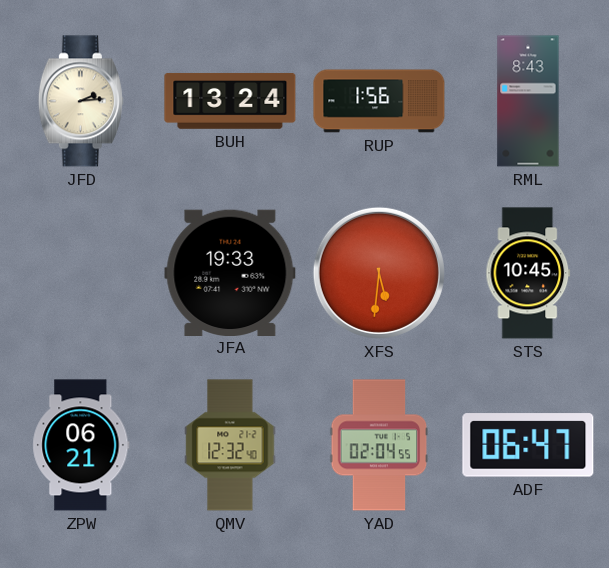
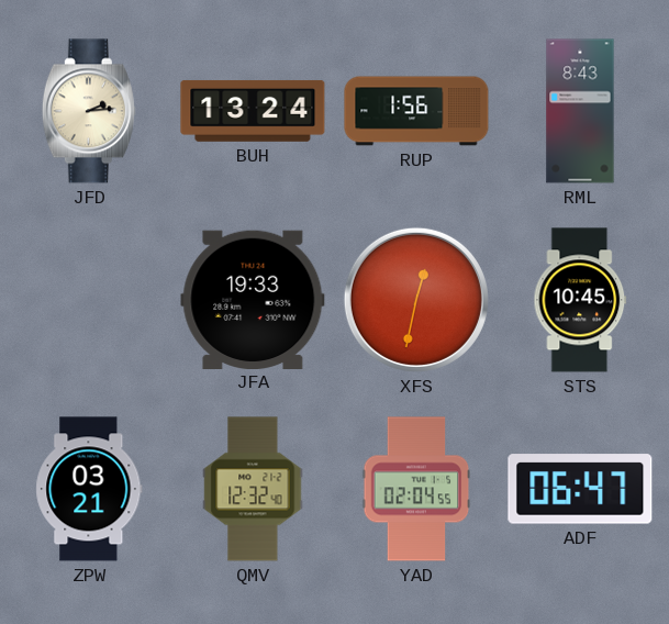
XFS: 5:31 -> 12:32
ZPW: 06:21 -> 03:21
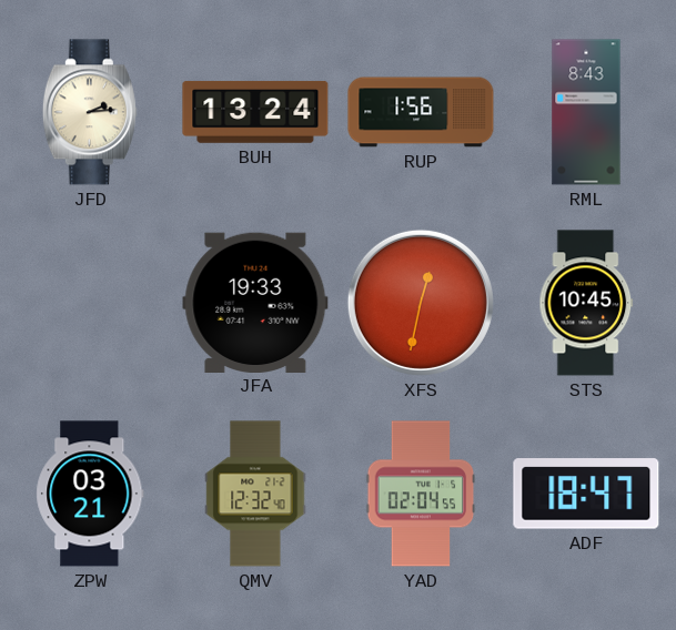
ADF: 06:47 -> 18:47
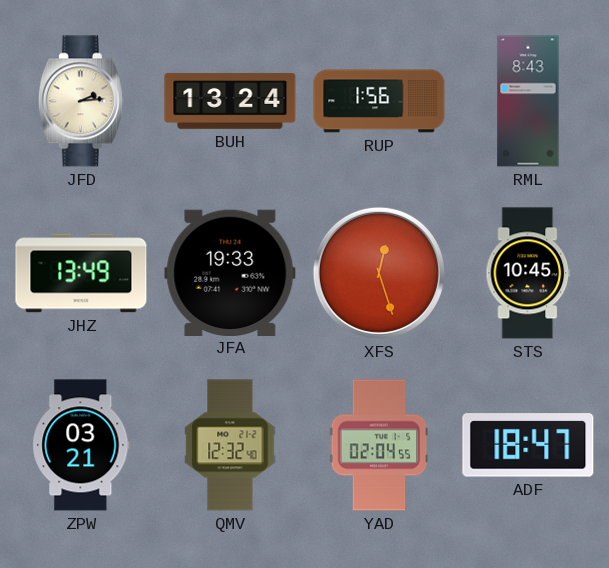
JHZ: none -> 13:49
XFS: 12:32 -> 12:27
